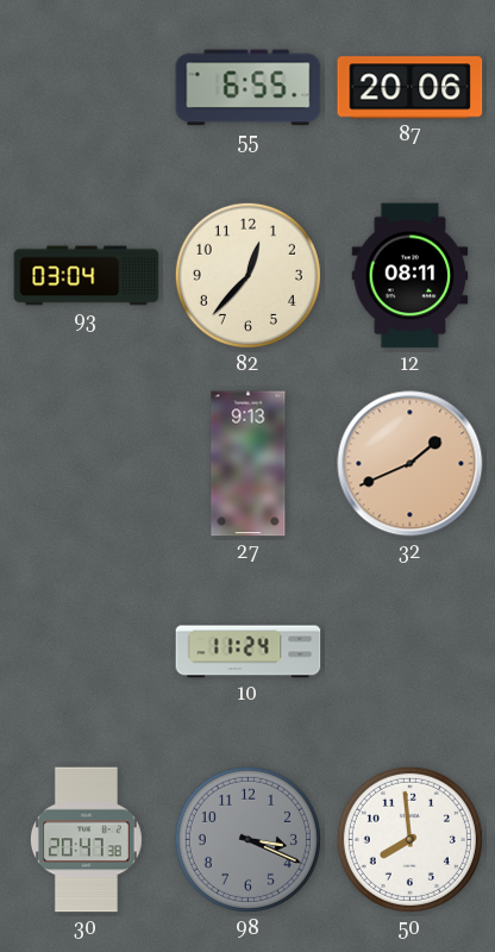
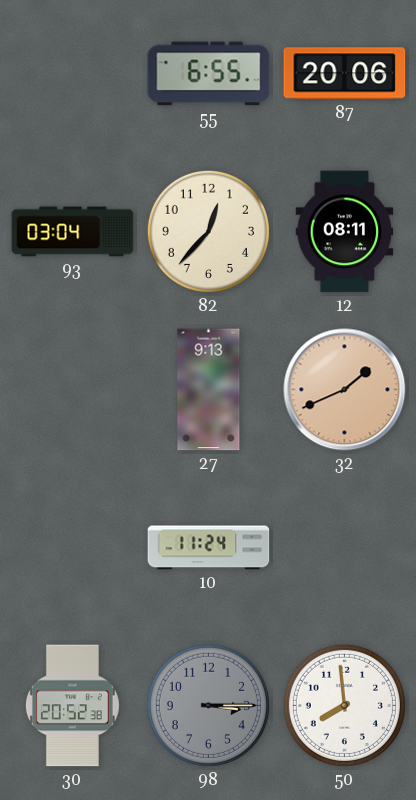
30: 20:47 -> 20:52
98: 3:19 -> 3:15
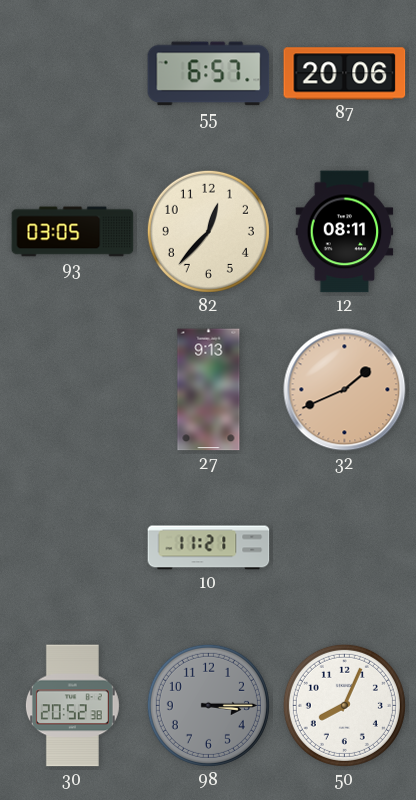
55: 6:55 -> 6:57
93: 03:04 -> 03:05
10: 11:24 -> 11:21
50: 7:59 -> 8:04
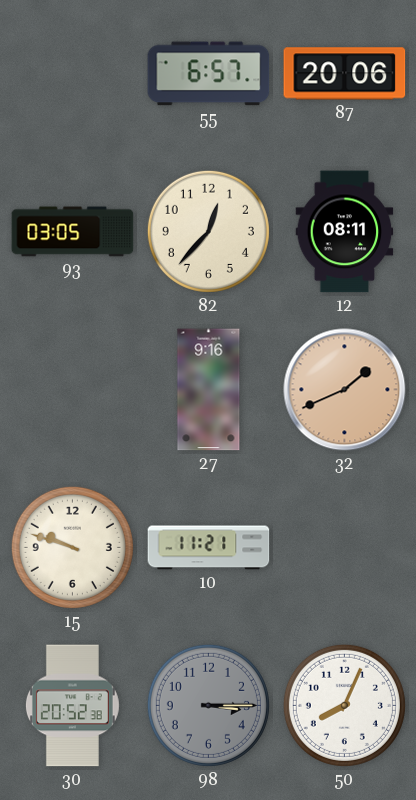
27: 9:13 -> 9:16
15: none -> 9:48
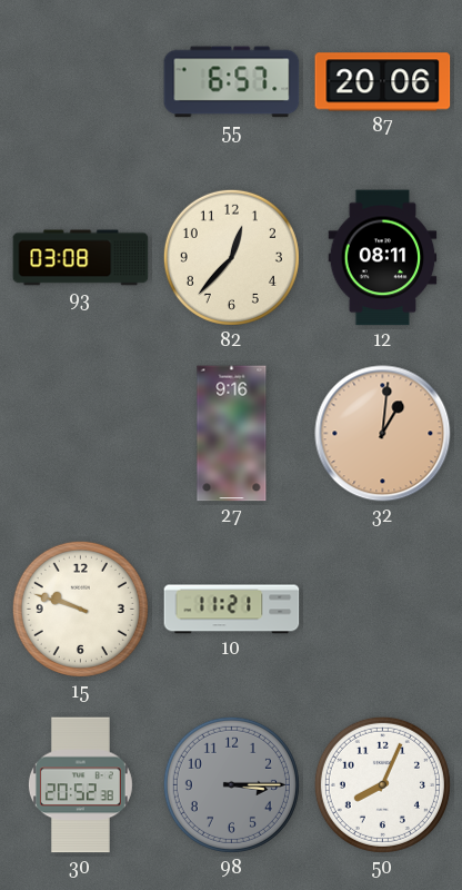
93: 03:05 -> 03:08
32: 1:41 -> 1:01
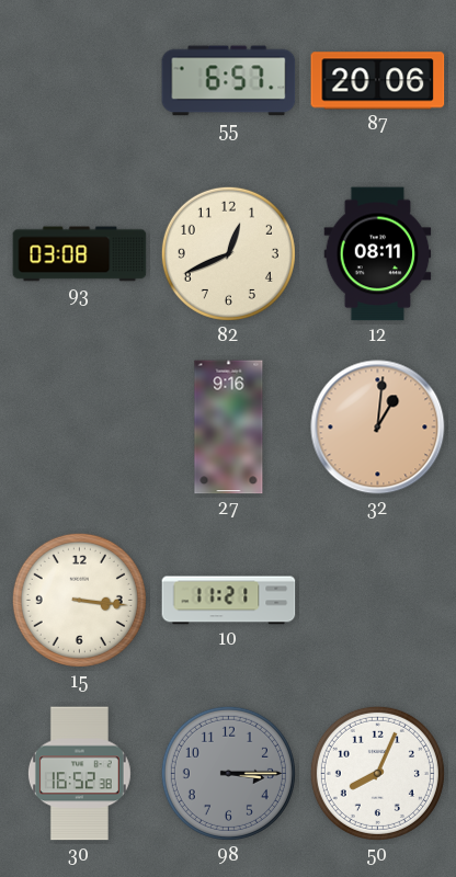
82: 12:37 -> 12:41
15: 9:48 -> 3:16
30: 20:52 -> 16:52
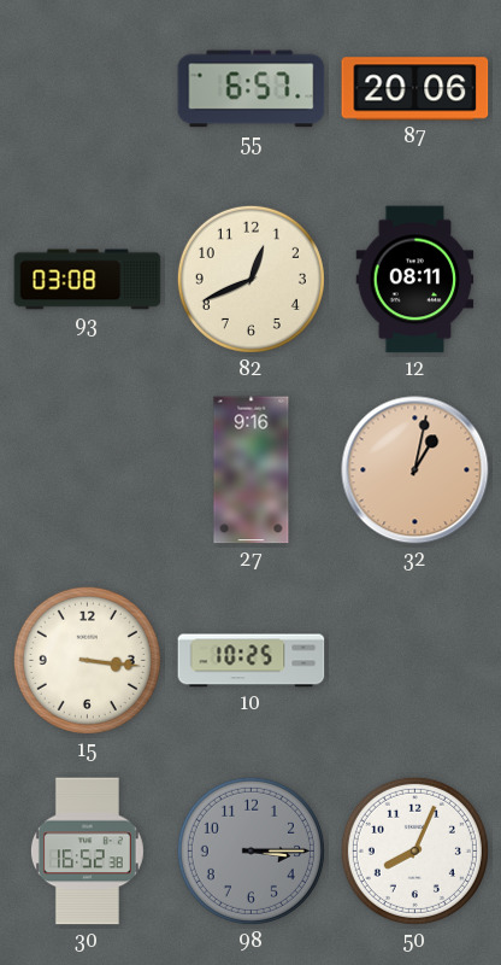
32: 1:01 -> 1:02
10: 11:21 -> 10:25
